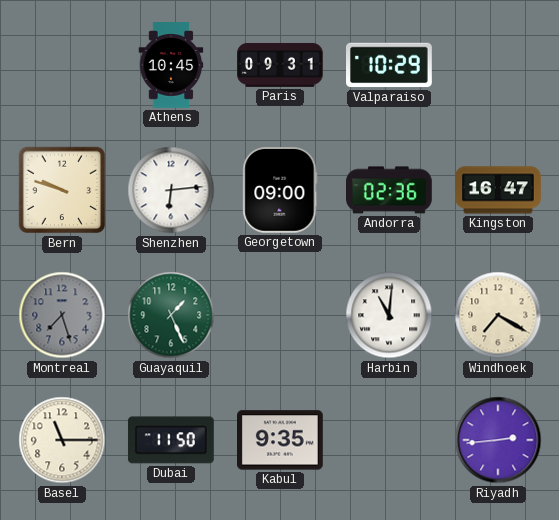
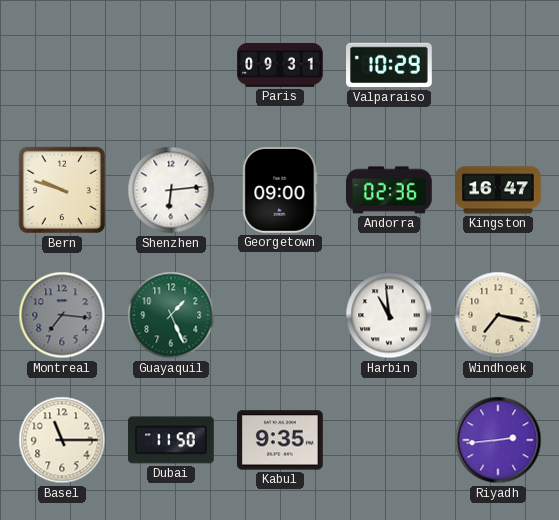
Athens: 10:45 -> none
Montreal: 7:27 -> 7:16
Harbin: 11:01 -> 10:59
Windhoek: 7:20 -> 7:17
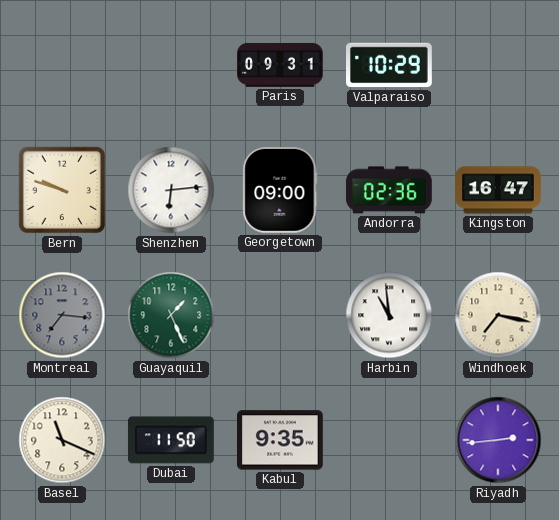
Basel: 11:15 -> 11:19
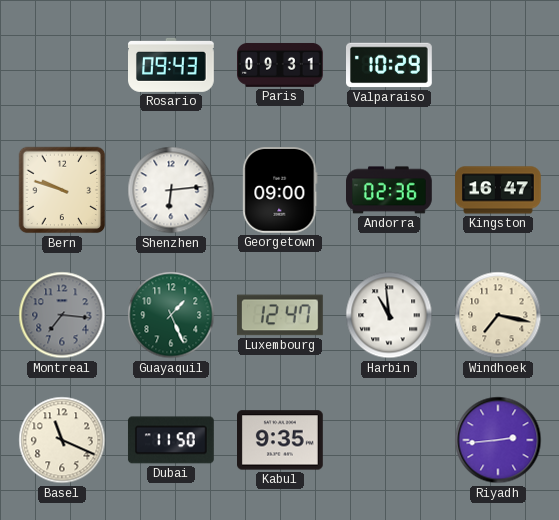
Rosario: none -> 09:43
Luxembourg: none -> 12:47
